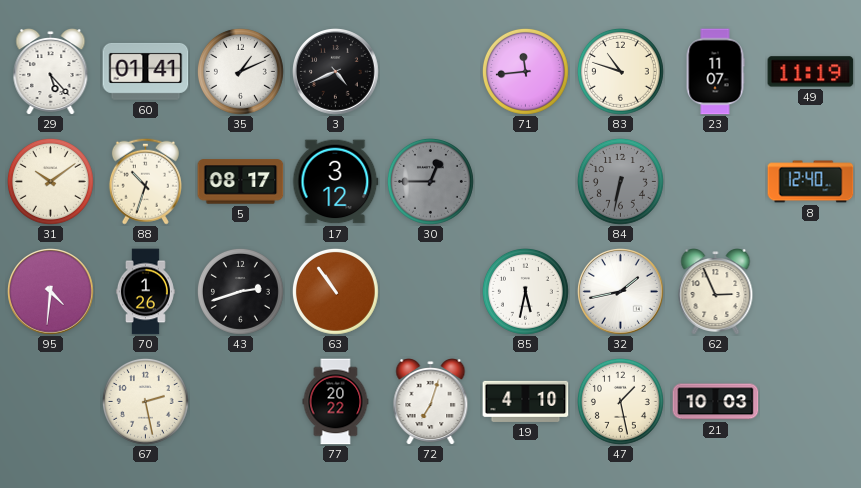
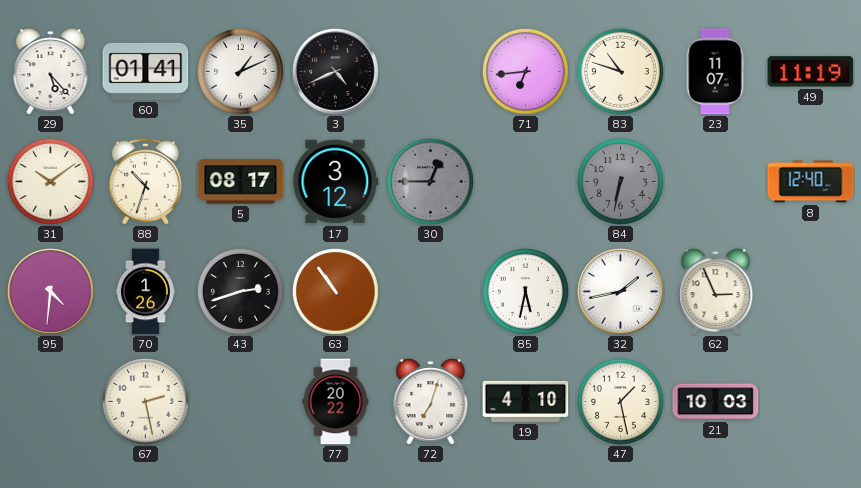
71: 11:44 -> 6:44
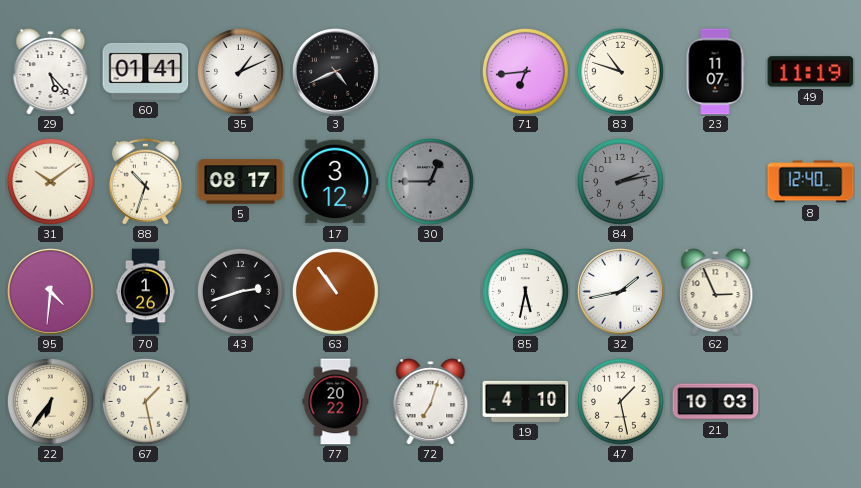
84: 6:32 -> 2:13
22: none -> 6:36
67: 2:28 -> 1:28
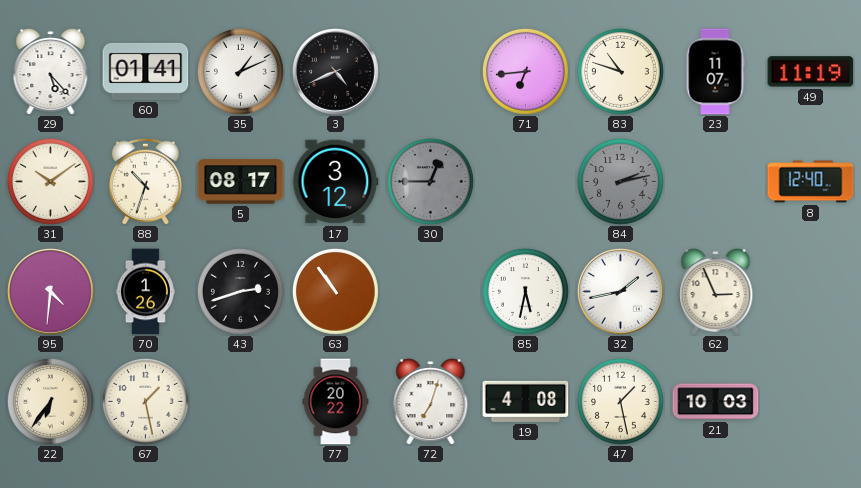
19: 4:10 -> 4:08
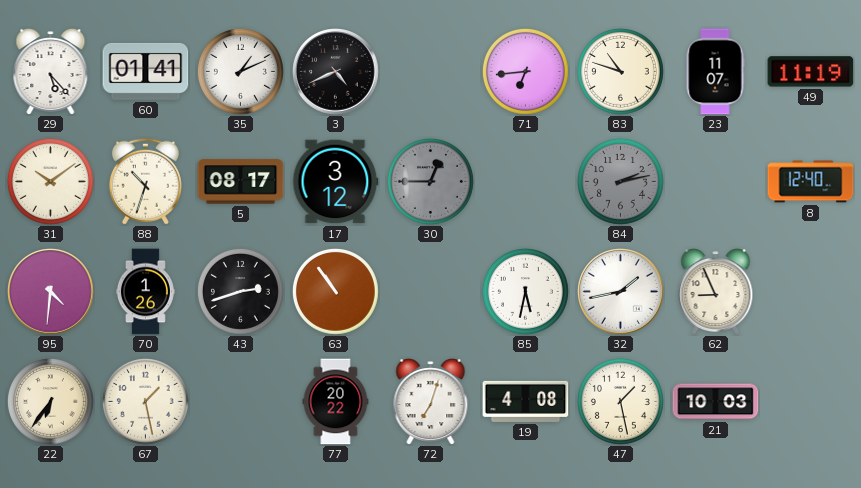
62: 2:56 -> 8:56
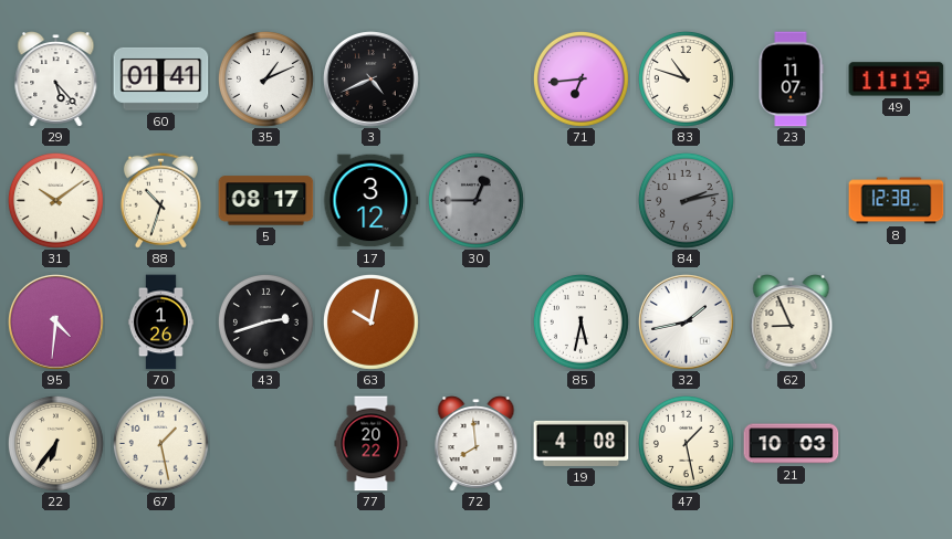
8: 12:40 -> 12:38
63: 10:54 -> 10:02
72: 7:03 -> 7:59
